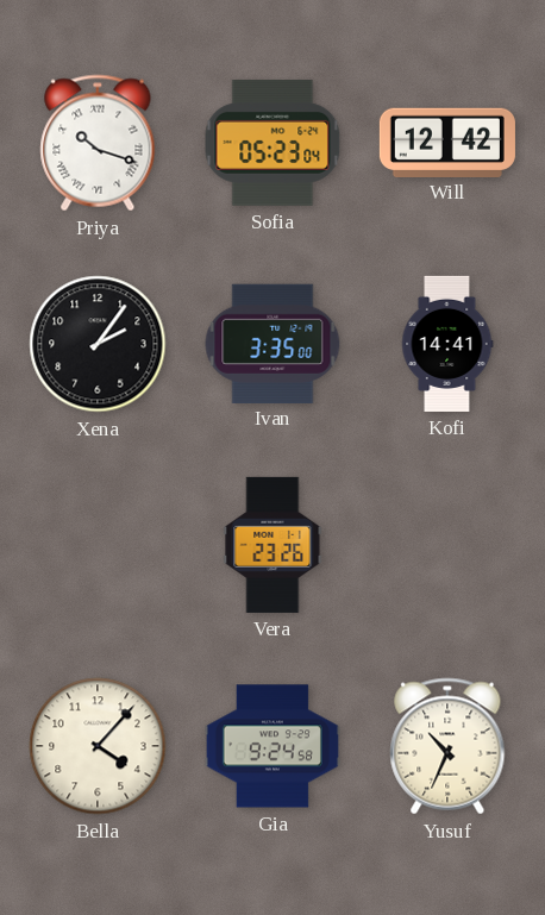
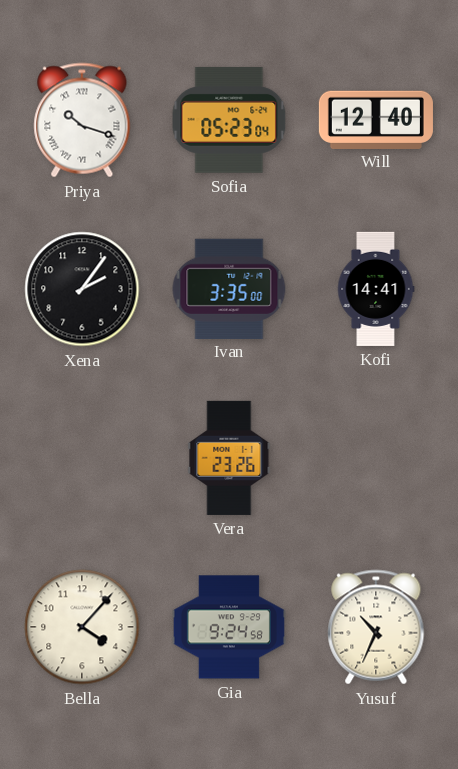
Will: 12:42 -> 12:40
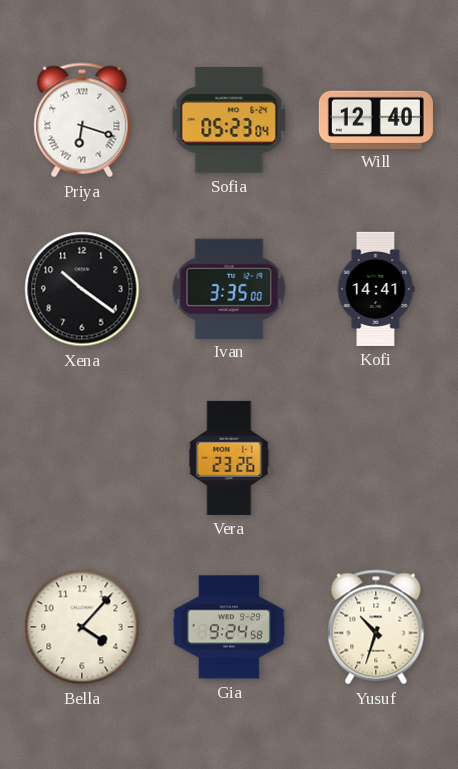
Priya: 10:18 -> 6:18
Xena: 2:06 -> 10:21
Yusuf: 10:34 -> 10:33
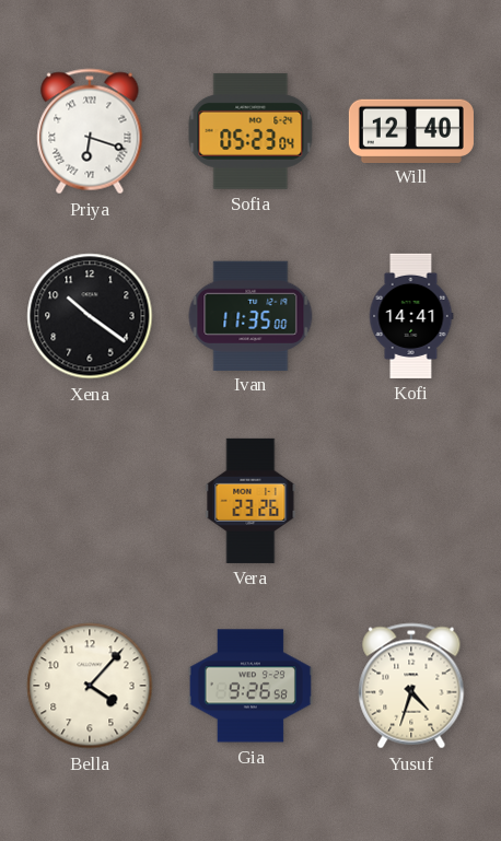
Ivan: 3:35 -> 11:35
Gia: 9:24 -> 9:26
Yusuf: 10:33 -> 4:33
